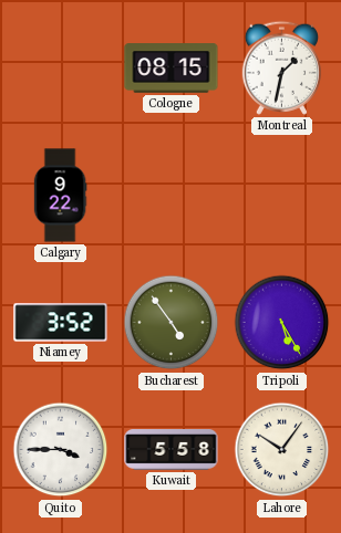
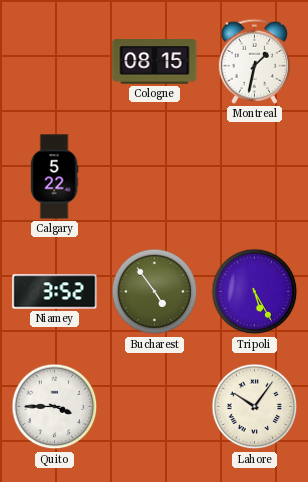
Calgary: 9:22 -> 5:22
Kuwait: 5:58 -> none
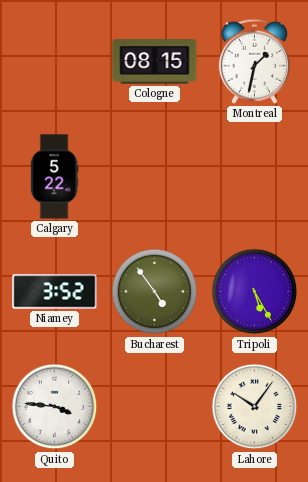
Quito: 3:45 -> 3:46
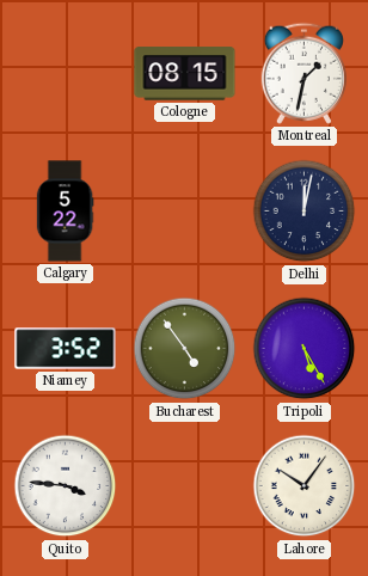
Delhi: none -> 12:02
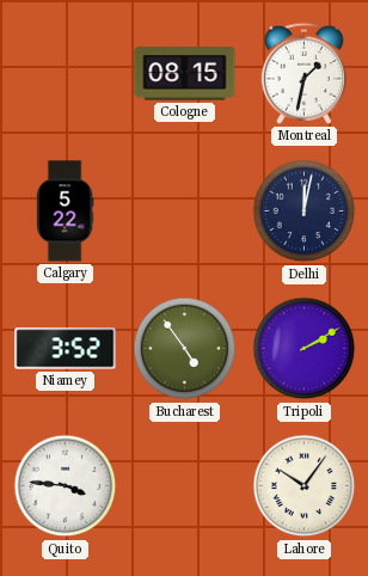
Tripoli: 5:25 -> 2:10
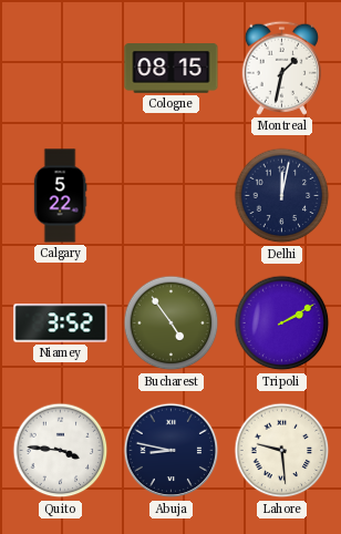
Abuja: none -> 8:47
Lahore: 10:06 -> 9:29
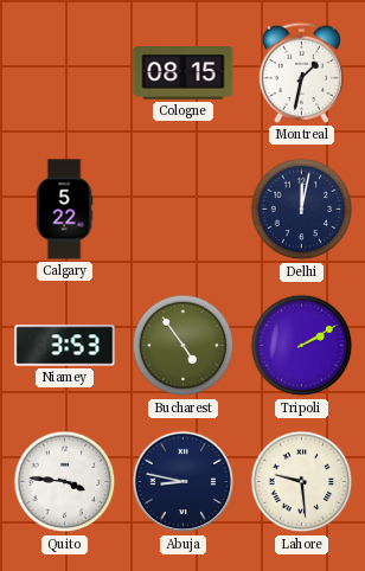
Niamey: 3:52 -> 3:53
